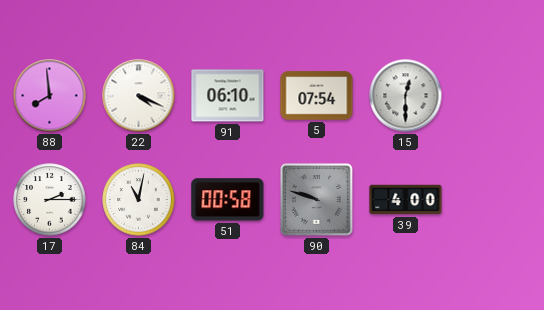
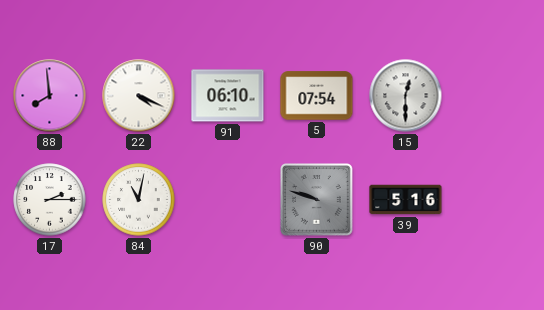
51: 00:58 -> none
39: 4:00 -> 5:16
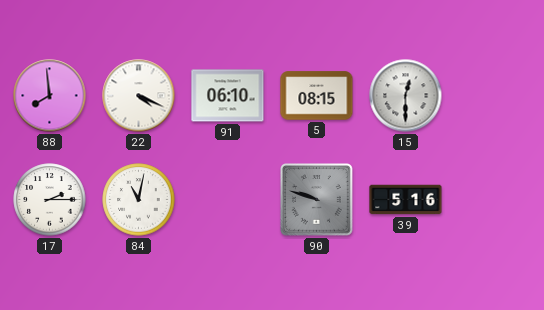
5: 07:54 -> 08:15
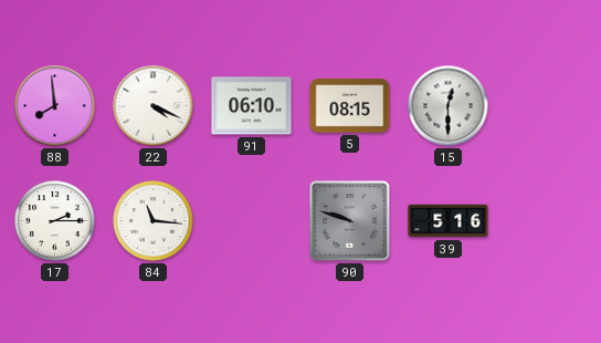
84: 11:02 -> 11:16
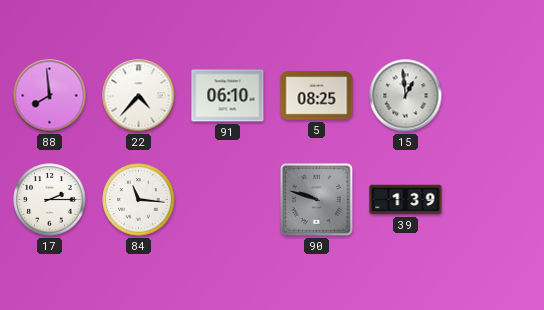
22: 4:19 -> 4:37
5: 08:15 -> 08:25
15: 12:30 -> 12:59
39: 5:16 -> 1:39
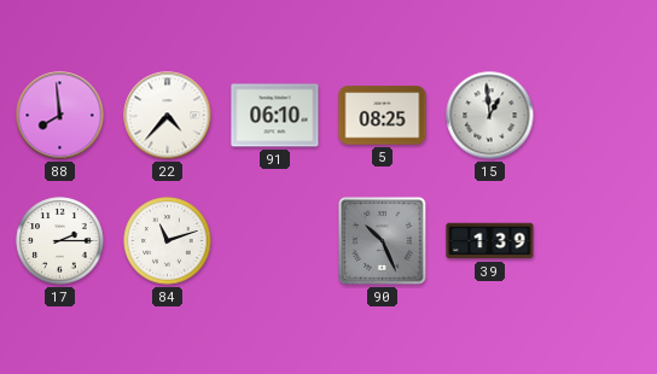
84: 11:16 -> 11:12
90: 9:48 -> 10:26
